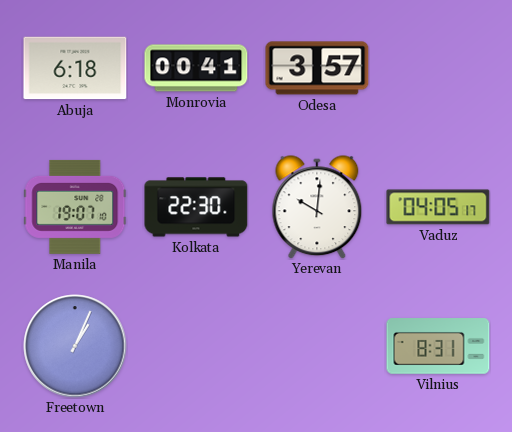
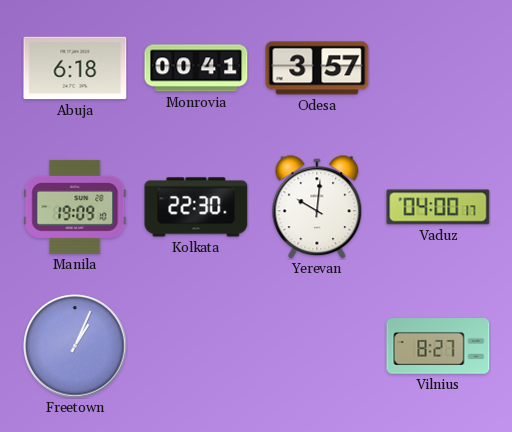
Manila: 19:07 -> 19:09
Vaduz: 04:05 -> 04:00
Vilnius: 8:31 -> 8:27
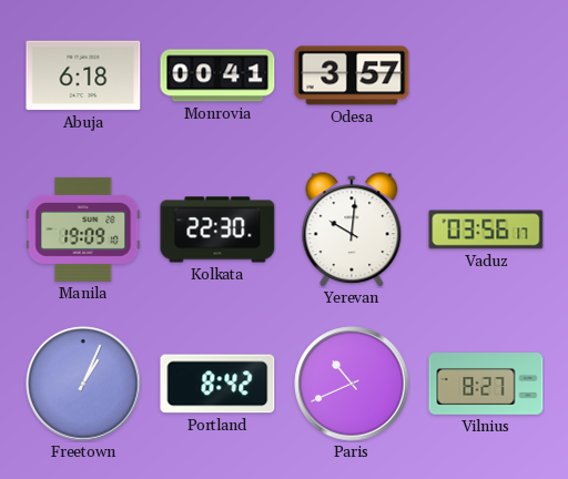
Vaduz: 04:00 -> 03:56
Portland: none -> 8:42
Paris: none -> 10:41
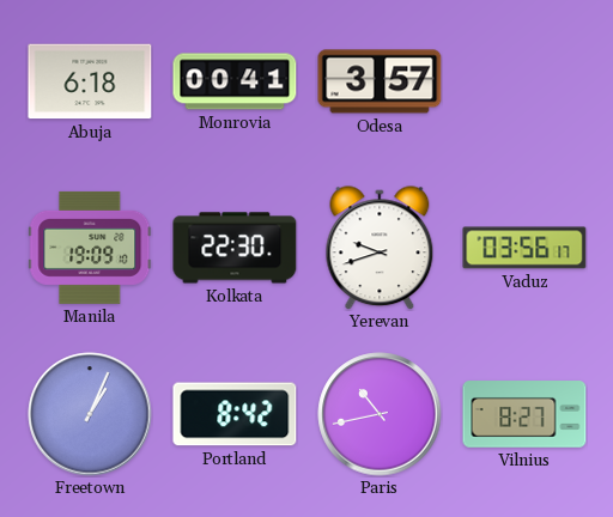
Yerevan: 10:01 -> 9:42
Paris: 10:41 -> 10:43
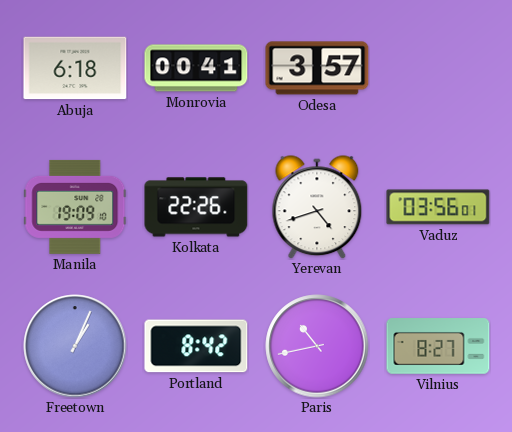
Kolkata: 22:30 -> 22:26
Yerevan: 9:42 -> 4:42
Vaduz: 03:56:17 -> 03:56:01
